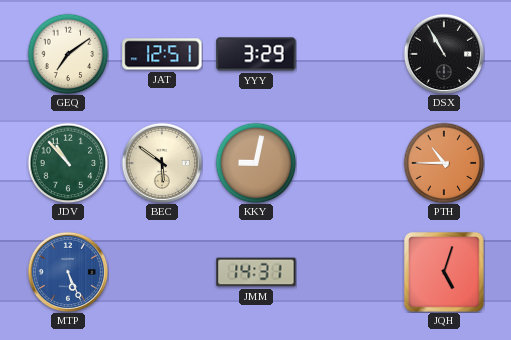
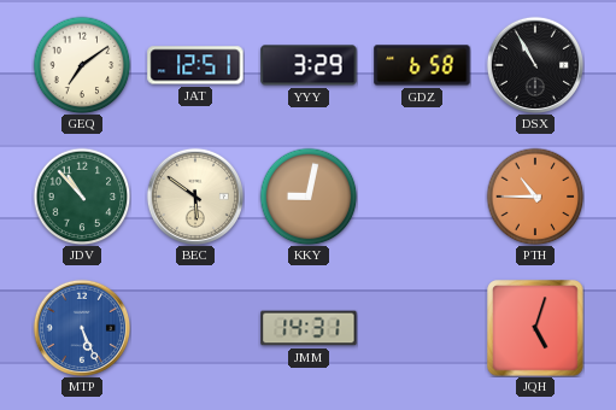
GDZ: none -> 6:58
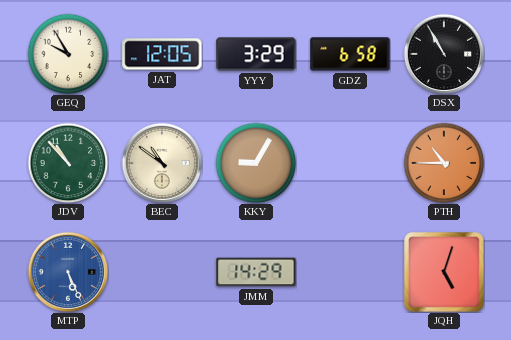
GEQ: 7:09 -> 9:55
JAT: 12:51 -> 12:05
BEC: 5:51 -> 10:51
KKY: 9:02 -> 9:05
JMM: 14:31 -> 14:29
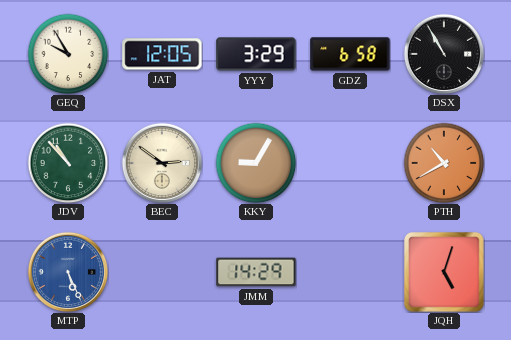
BEC: 10:51 -> 2:51
PTH: 10:45 -> 10:40
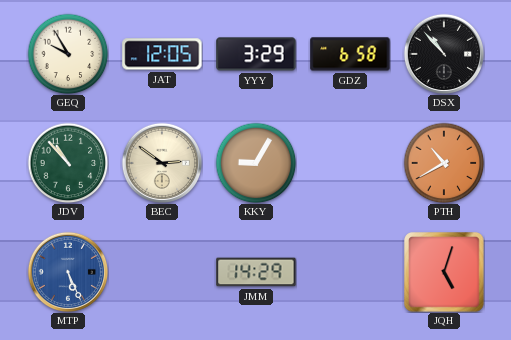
DSX: 10:55 -> 10:53
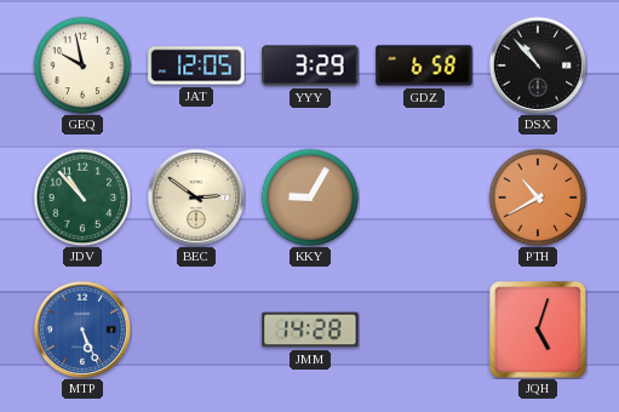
GEQ: 9:55 -> 9:58
JMM: 14:29 -> 14:28
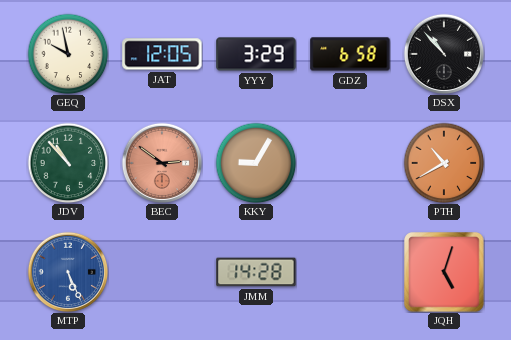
BEC dial: cream -> salmon
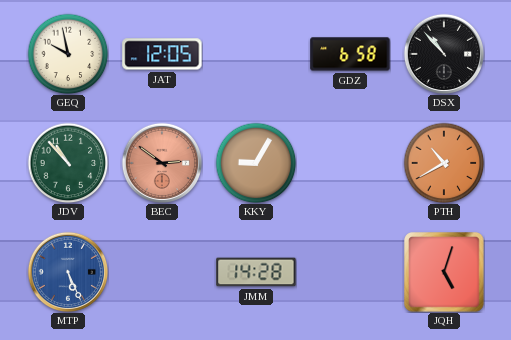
YYY: 3:29 -> none
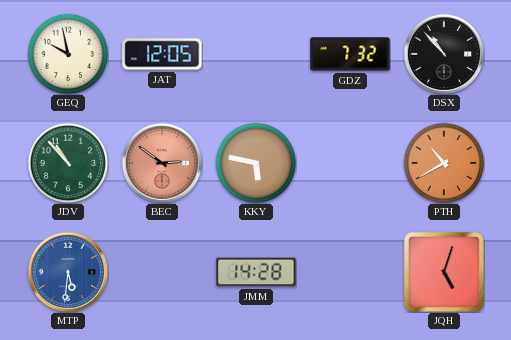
GDZ: 6:58 -> 7:32
KKY: 9:05 -> 5:47
MTP: 5:26 -> 5:31
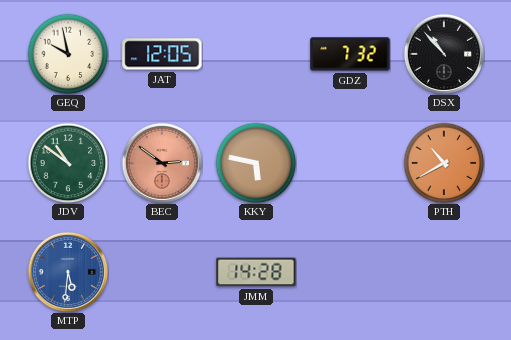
JDV: 10:53 -> 10:51
JQH: 5:03 -> none
